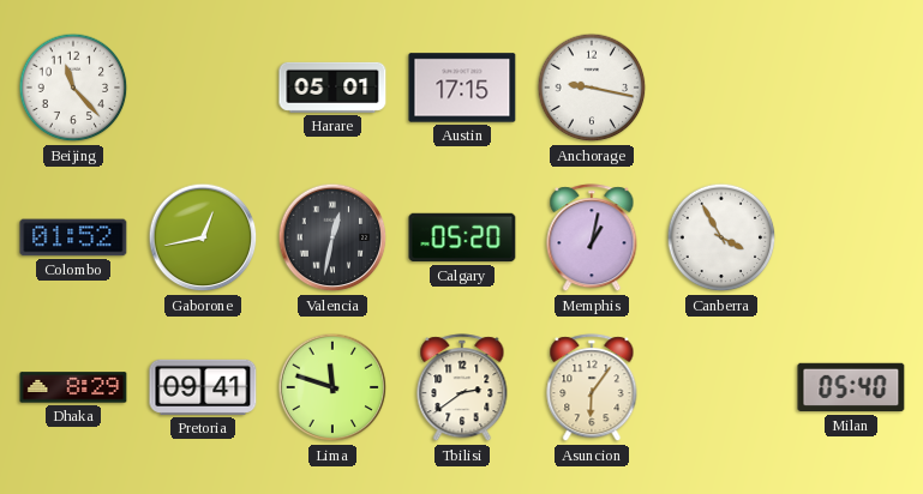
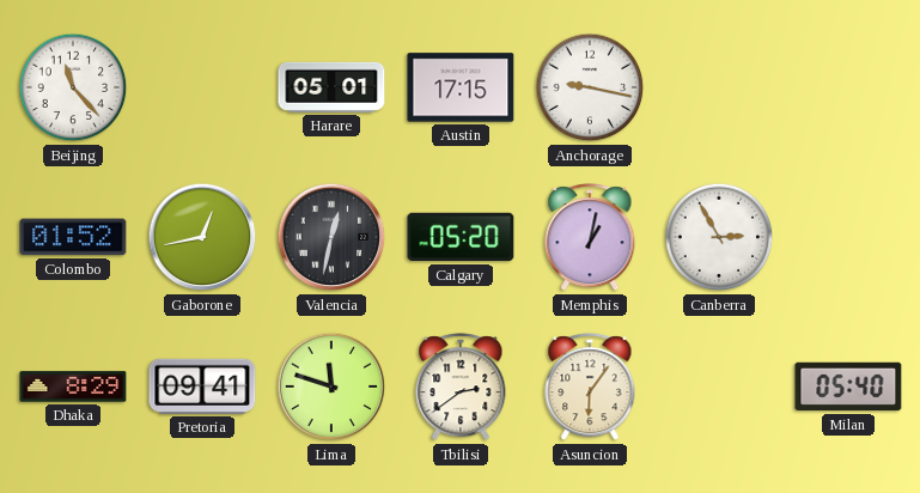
Canberra: 3:55 -> 2:55
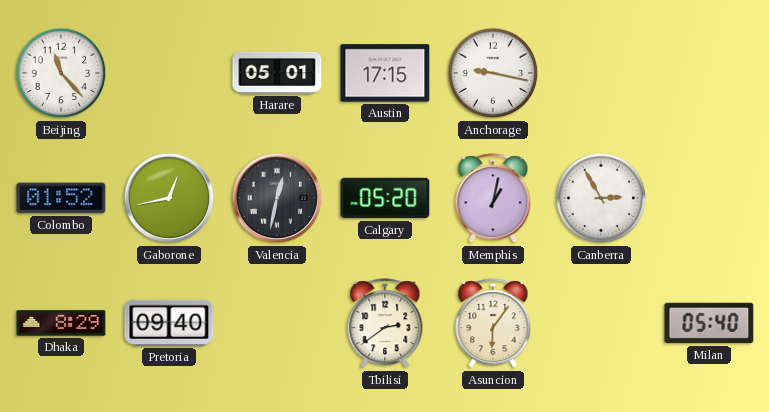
Pretoria: 09:41 -> 09:40
Lima: 11:48 -> none
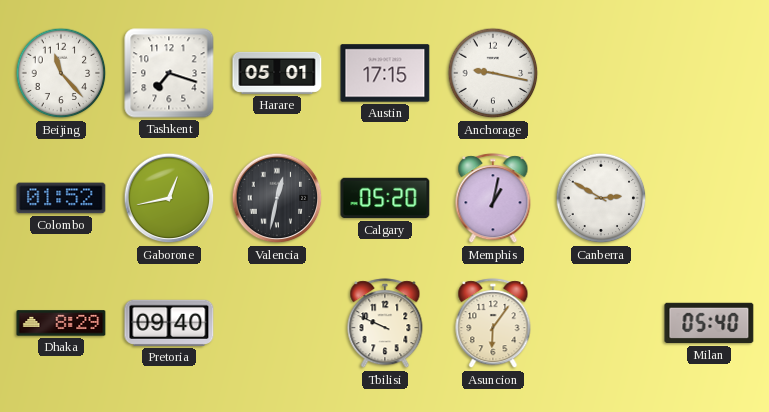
Tashkent: none -> 7:18
Canberra: 2:55 -> 2:50
Tbilisi: 2:39 -> 9:49
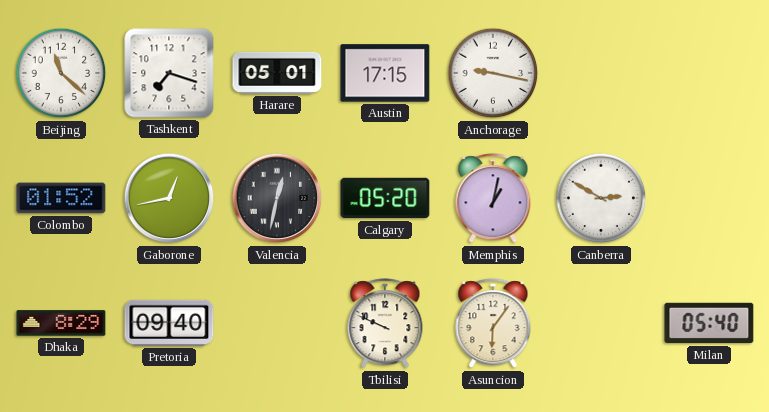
Beijing: 11:23 -> 11:22
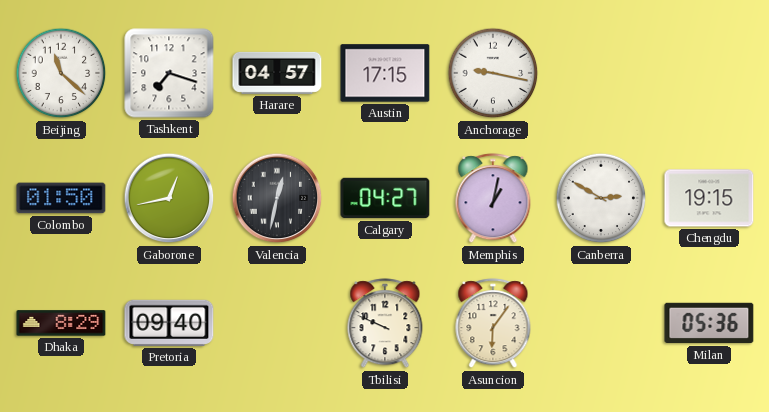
Harare: 05:01 -> 04:57
Colombo: 01:52 -> 01:50
Calgary: 05:20 -> 04:27
Chengdu: none -> 19:15
Milan: 05:40 -> 05:36
